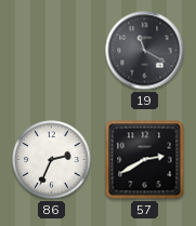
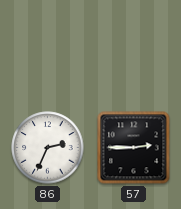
19: 11:20 -> none
57: 2:40 -> 2:45
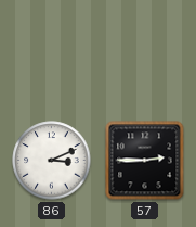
86: 2:34 -> 3:11
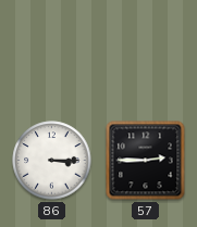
86: 3:11 -> 3:15
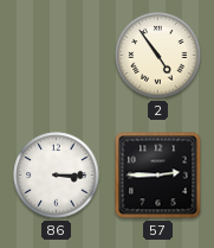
2: none -> 4:54
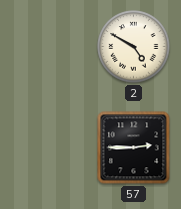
2: 4:54 -> 4:50
86: 3:15 -> none
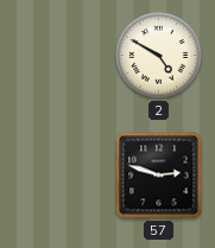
57: 2:45 -> 2:48
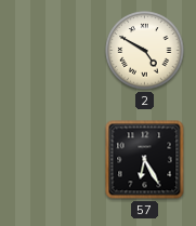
57: 2:48 -> 6:25
